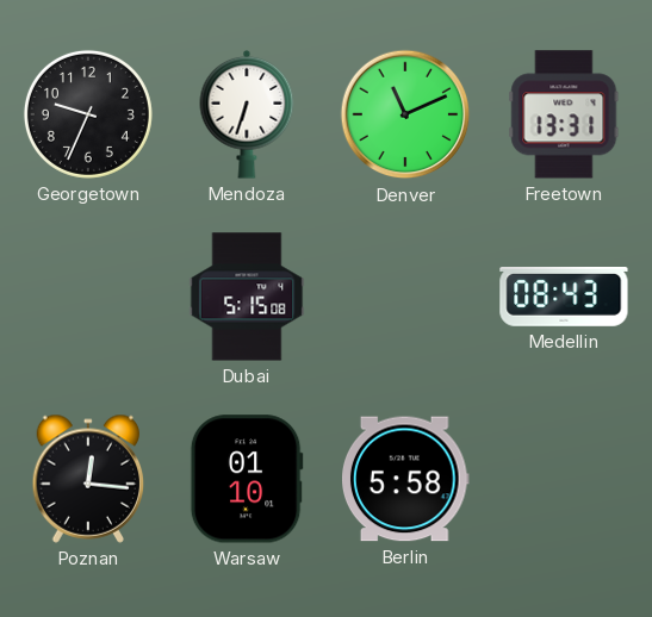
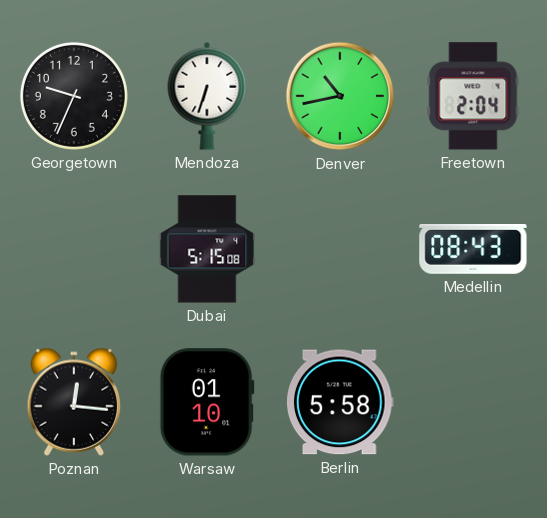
Denver: 11:11 -> 10:43
Freetown: 13:31 -> 2:04
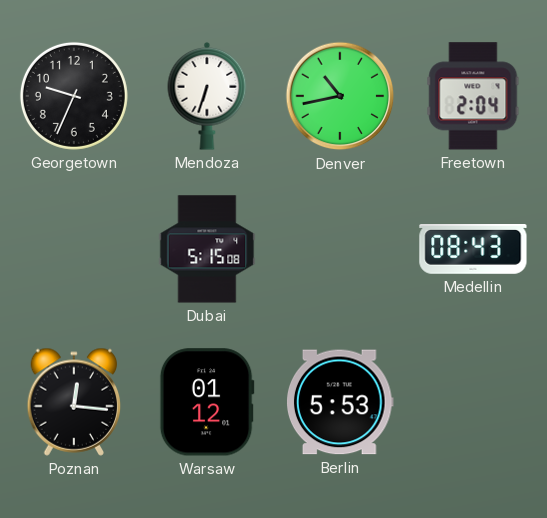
Warsaw: 01:10 -> 01:12
Berlin: 5:58 -> 5:53
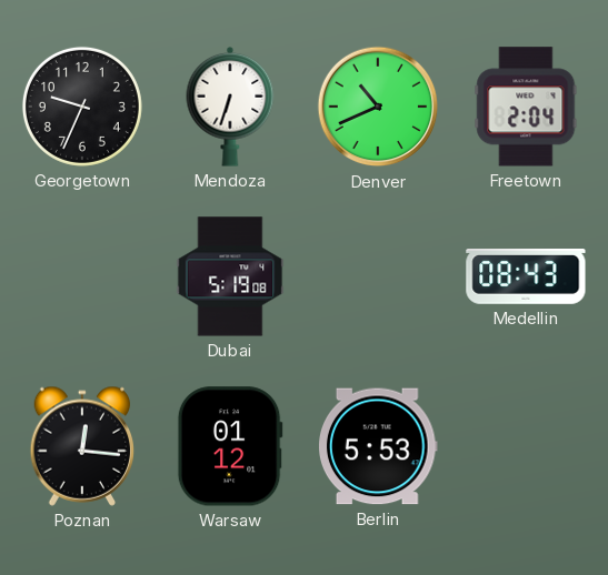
Denver: 10:43 -> 10:41
Dubai: 5:15 -> 5:19
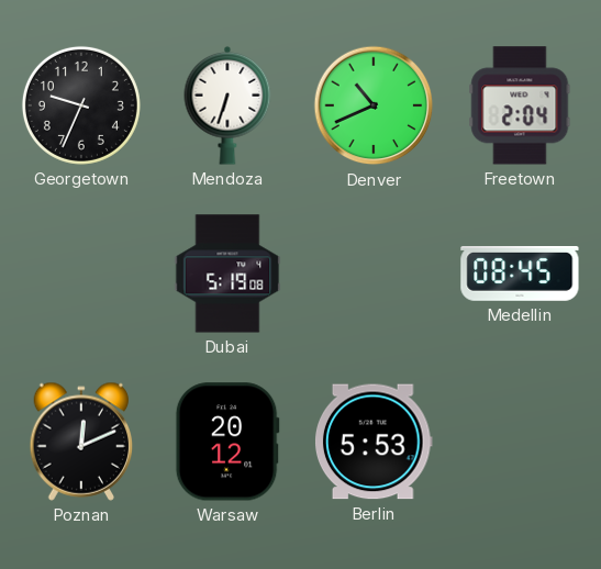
Medellin: 08:43 -> 08:45
Poznan: 12:16 -> 12:11
Warsaw: 01:12 -> 20:12
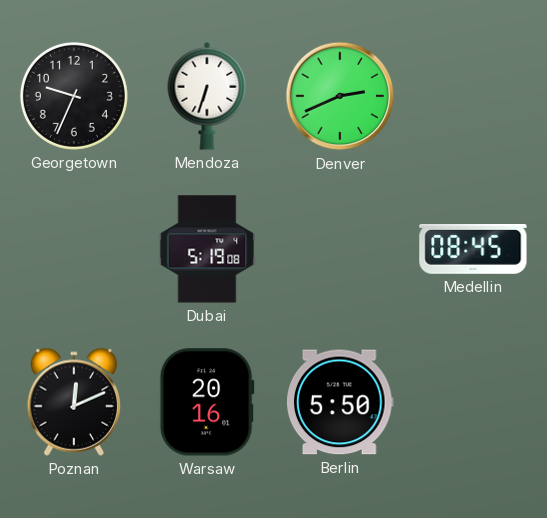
Denver: 10:41 -> 2:41
Freetown: 2:04 -> none
Warsaw: 20:12 -> 20:16
Berlin: 5:53 -> 5:50
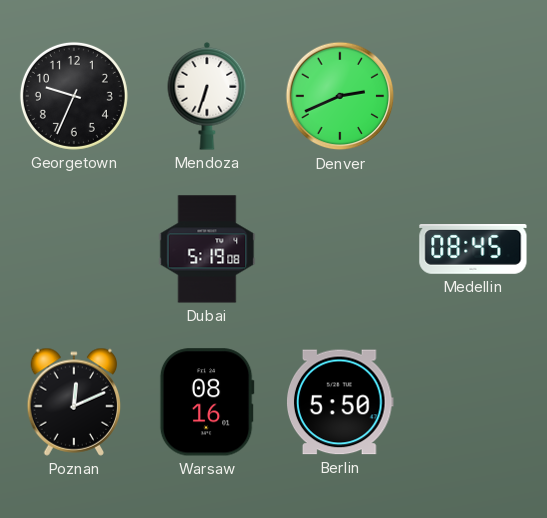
Warsaw: 20:16 -> 08:16
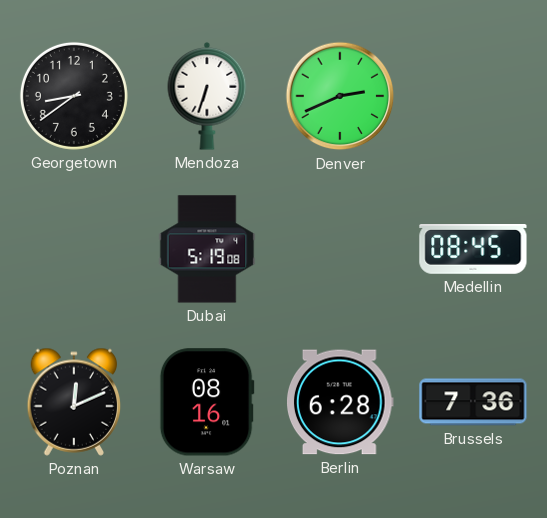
Georgetown: 9:34 -> 8:39
Berlin: 5:50 -> 6:28
Brussels: none -> 7:36
